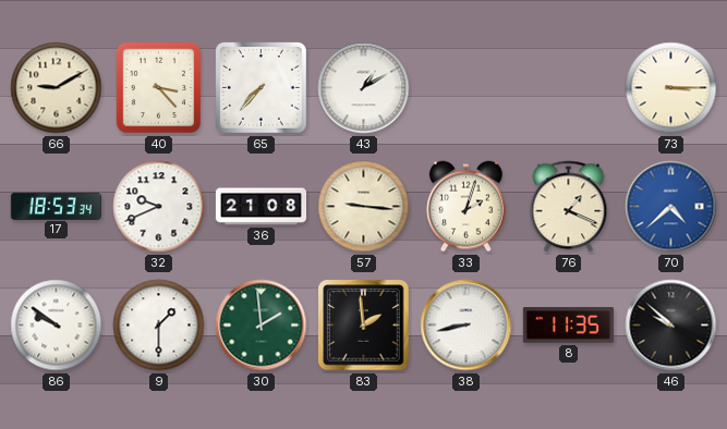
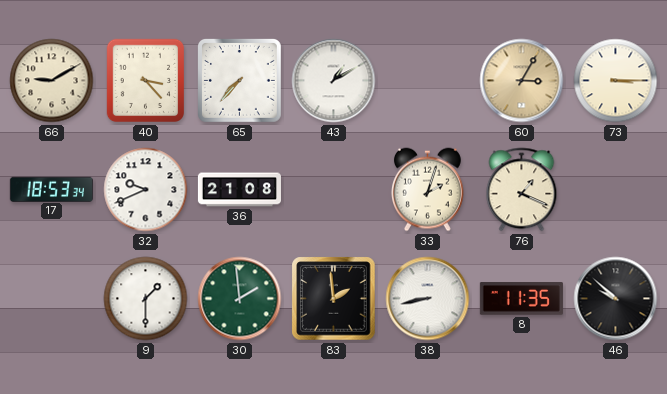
60: none -> 3:05
57: 9:16 -> none
70: 4:38 -> none
86: 9:51 -> none
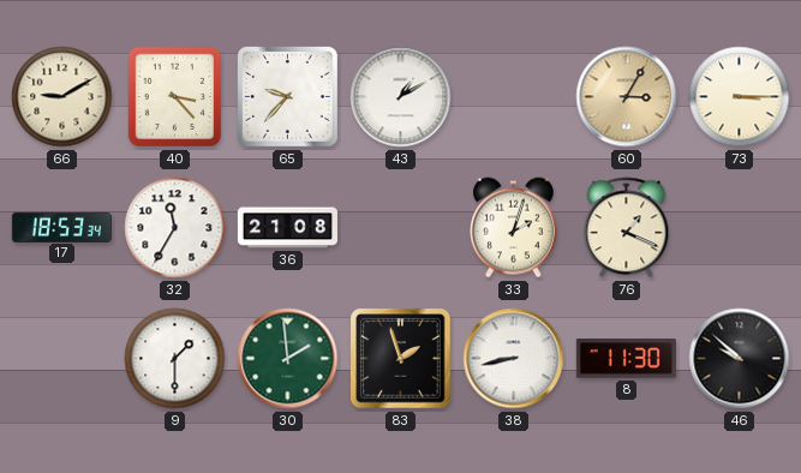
65: 7:37 -> 9:37
32: 9:41 -> 11:35
83: 1:59 -> 1:57
8: 11:35 -> 11:30
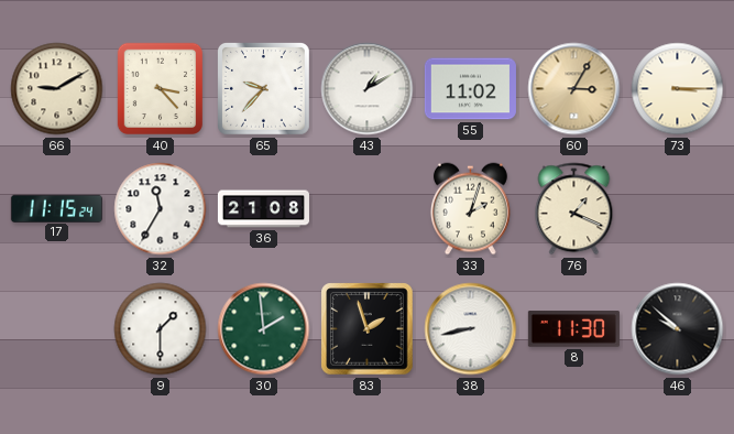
55: none -> 11:02
17: 18:53 -> 11:15
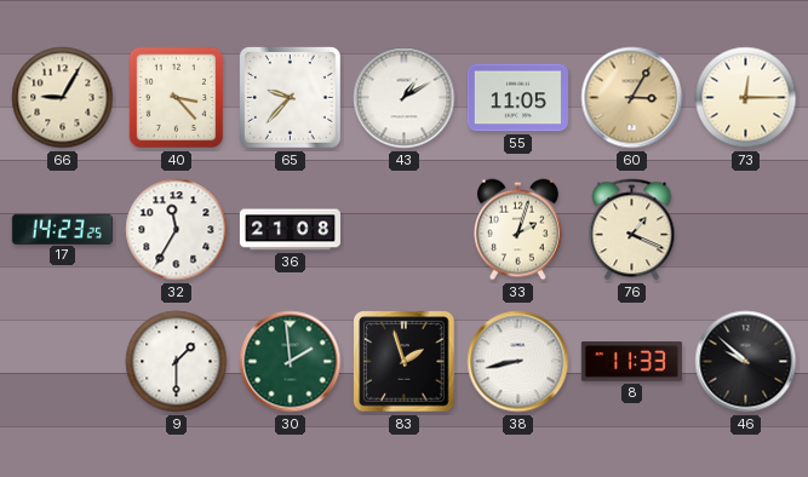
66: 9:10 -> 9:05
55: 11:02 -> 11:05
73: 3:15 -> 12:15
17: 11:15 -> 14:23
8: 11:30 -> 11:33
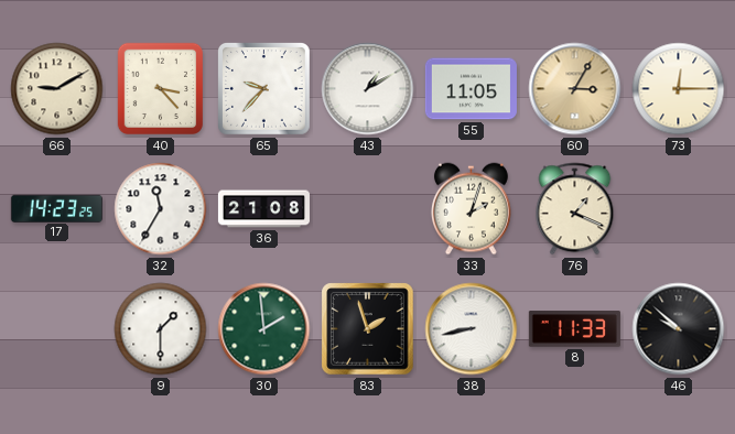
66: 9:05 -> 9:10
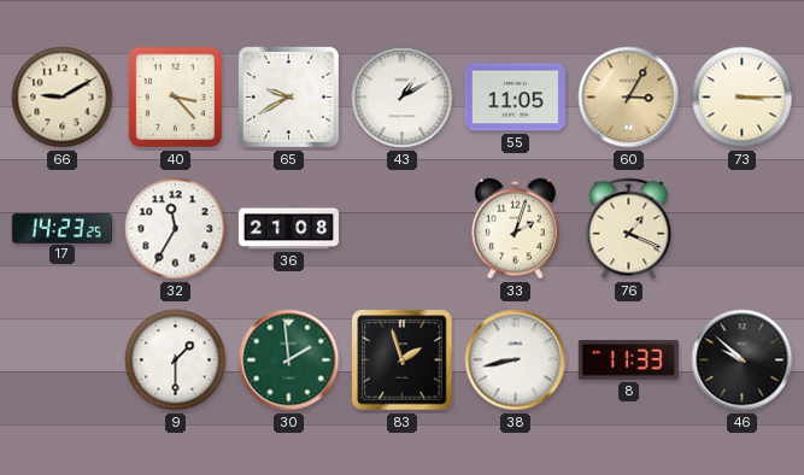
65: 9:37 -> 9:40
73: 12:15 -> 3:15
